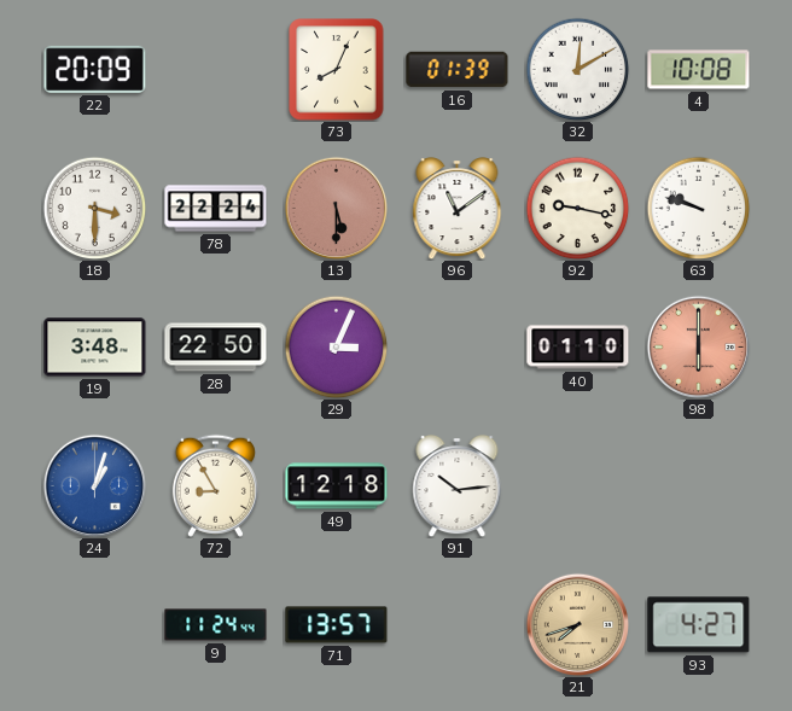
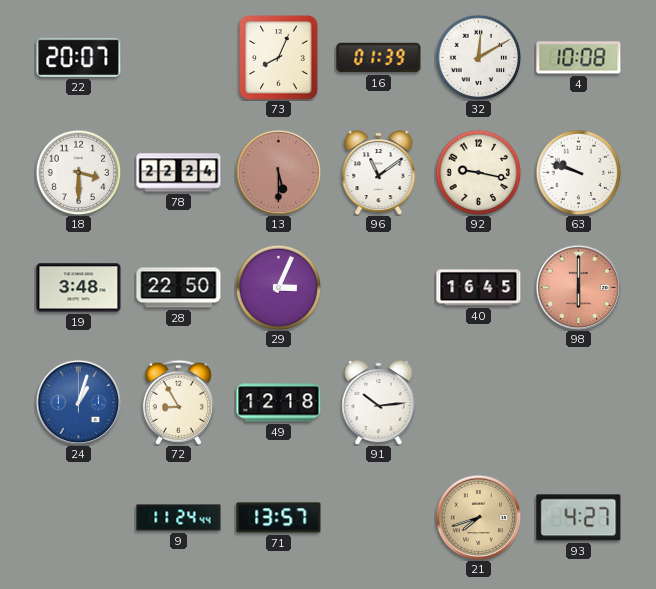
22: 20:09 -> 20:07
40: 01:10 -> 16:45
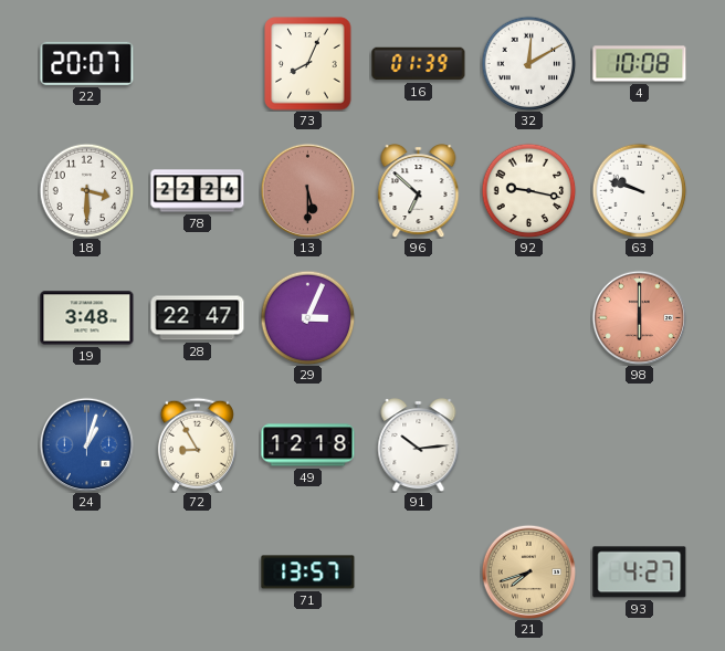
96: 11:09 -> 6:52
28: 22:50 -> 22:47
40: 16:45 -> none
9: 11:24 -> none
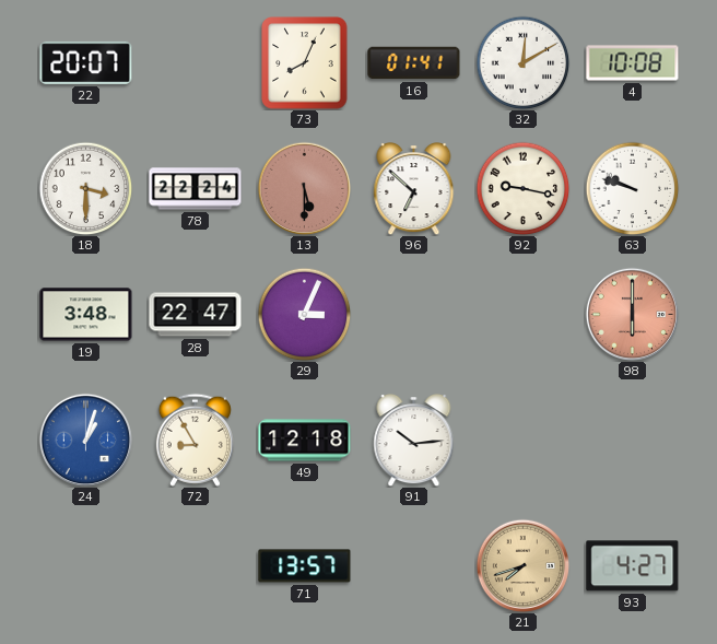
16: 01:39 -> 01:41
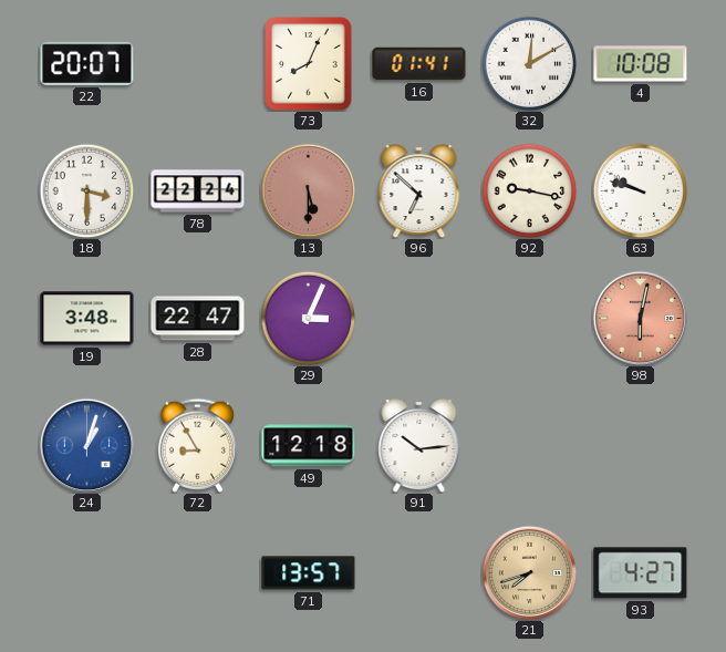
98: 6:00 -> 6:02
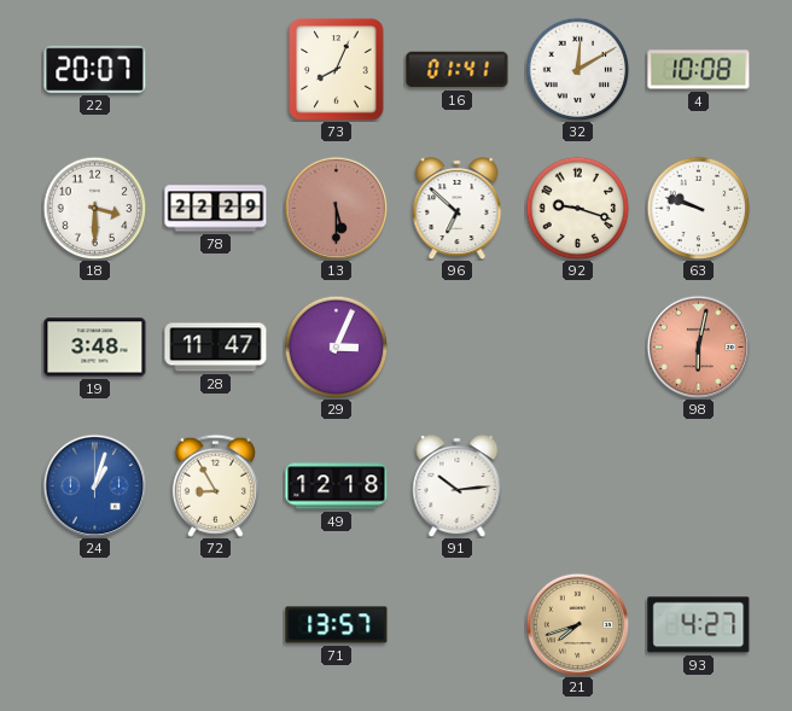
78: 22:24 -> 22:29
92: 9:17 -> 9:18
28: 22:47 -> 11:47
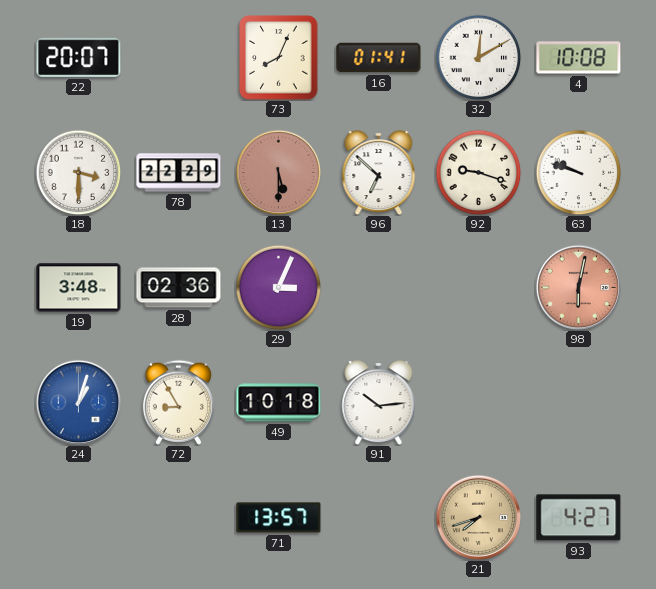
28: 11:47 -> 02:36
49: 12:18 -> 10:18
